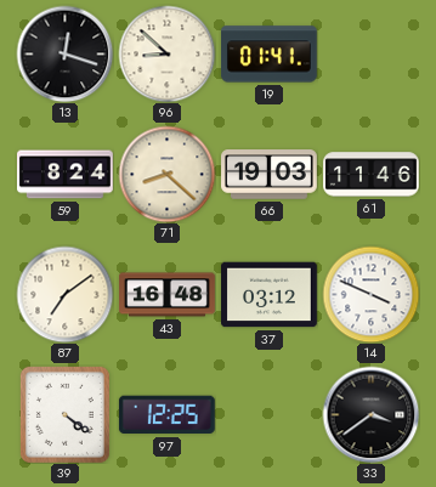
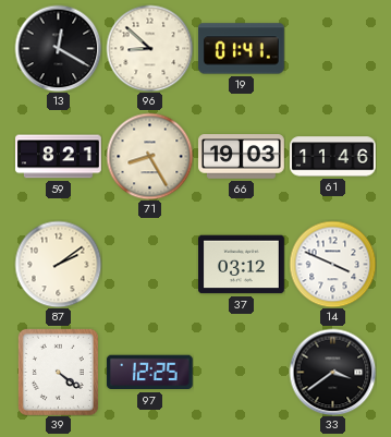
13: 12:18 -> 12:20
59: 8:24 -> 8:21
71: 8:22 -> 8:25
87: 7:09 -> 2:09
43: 16:48 -> none
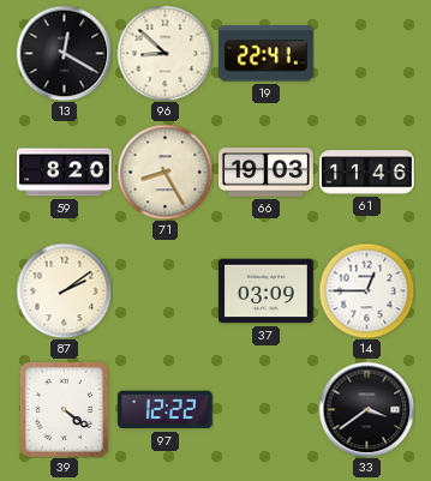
19: 01:41 -> 22:41
59: 8:21 -> 8:20
37: 03:12 -> 03:09
14: 3:49 -> 12:45
97: 12:25 -> 12:22
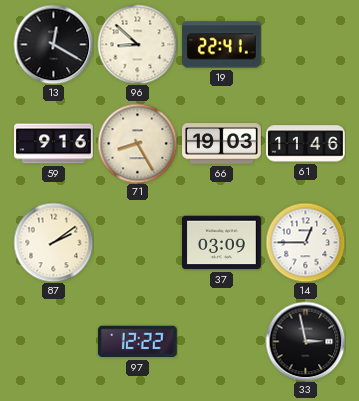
59: 8:20 -> 9:16
39: 4:21 -> none
33: 3:39 -> 2:58
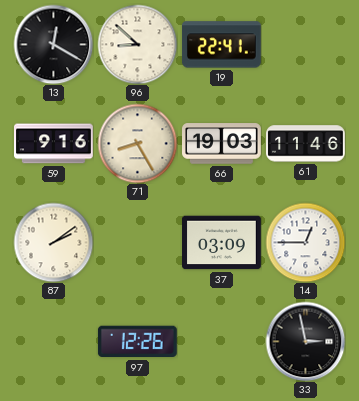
97: 12:22 -> 12:26
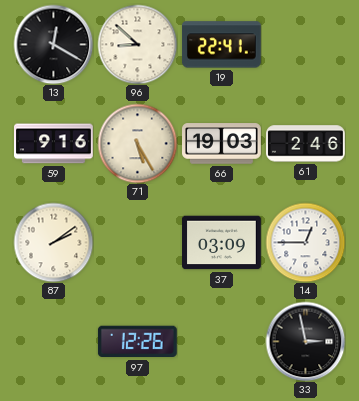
71: 8:25 -> 5:25
61: 11:46 -> 2:46
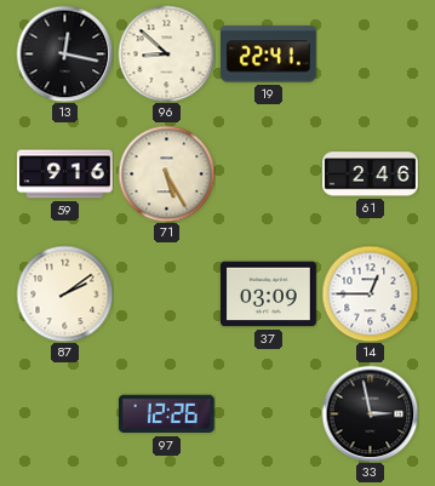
13: 12:20 -> 12:17
66: 19:03 -> none
